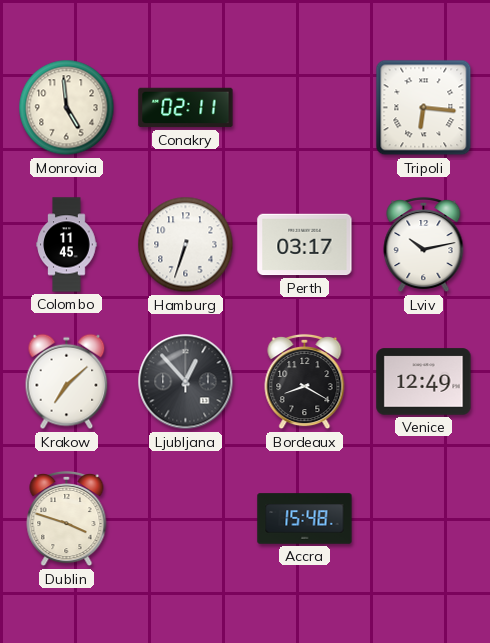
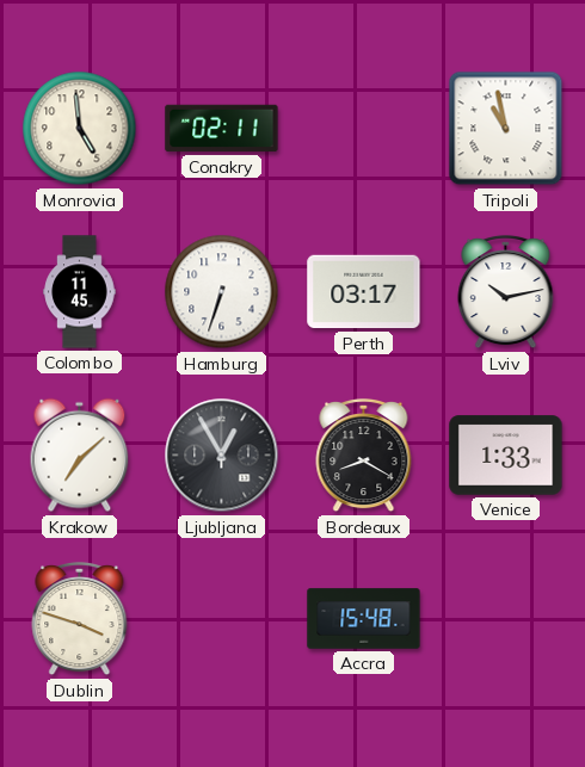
Tripoli: 6:16 -> 10:58
Ljubljana: 12:53 -> 12:55
Venice: 12:49 -> 1:33
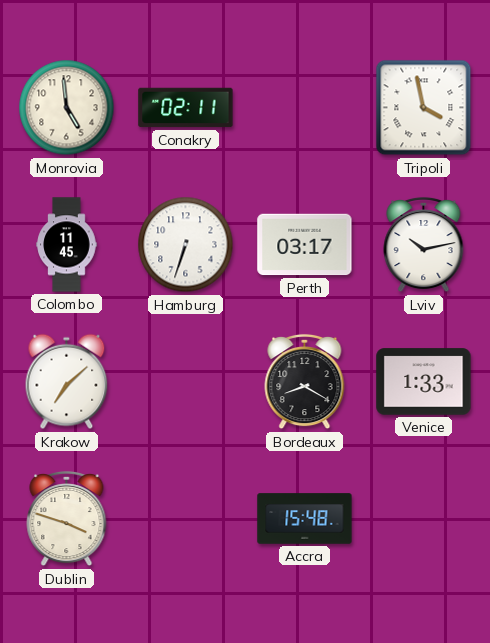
Tripoli: 10:58 -> 3:58
Ljubljana: 12:55 -> none
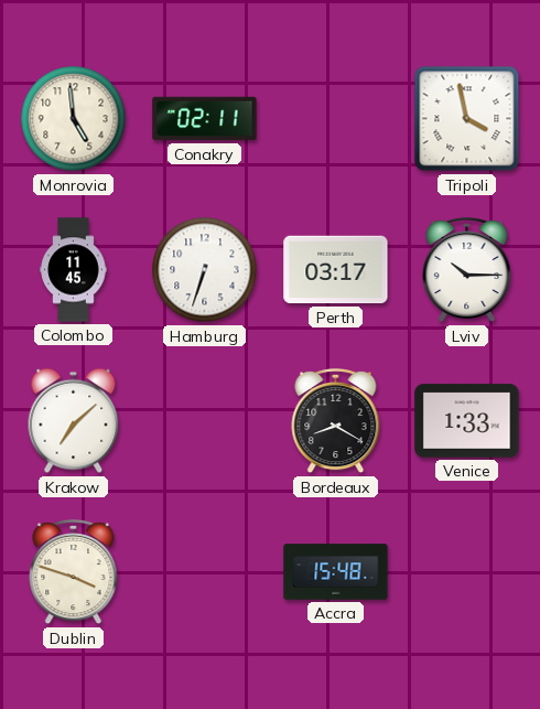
Lviv: 10:13 -> 10:15
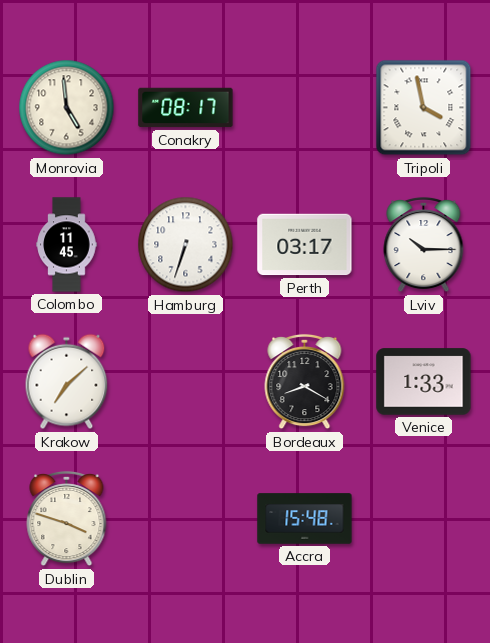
Conakry: 02:11 -> 08:17
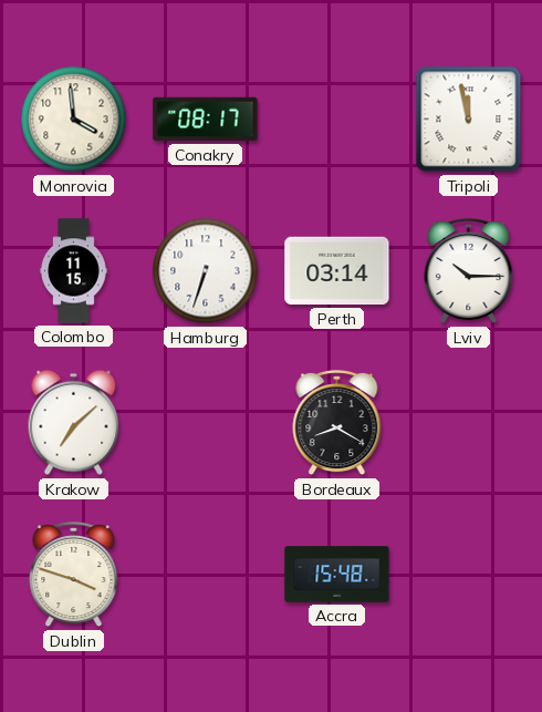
Monrovia: 4:59 -> 3:59
Tripoli: 3:58 -> 11:58
Colombo: 11:45 -> 11:15
Perth: 03:17 -> 03:14
Venice: 1:33 -> none
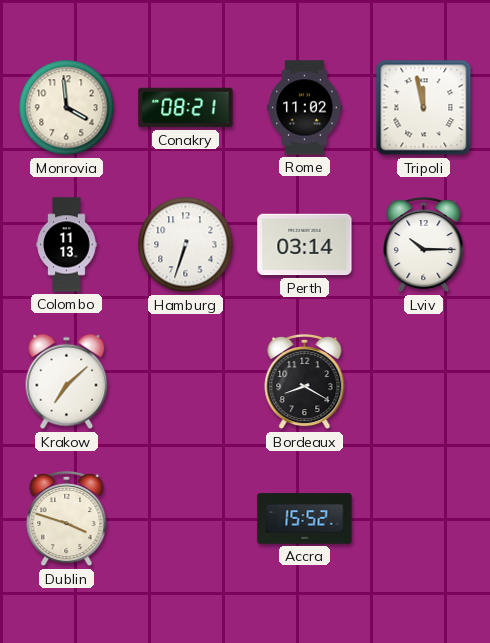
Conakry: 08:17 -> 08:21
Rome: none -> 11:02
Colombo: 11:15 -> 11:13
Accra: 15:48 -> 15:52
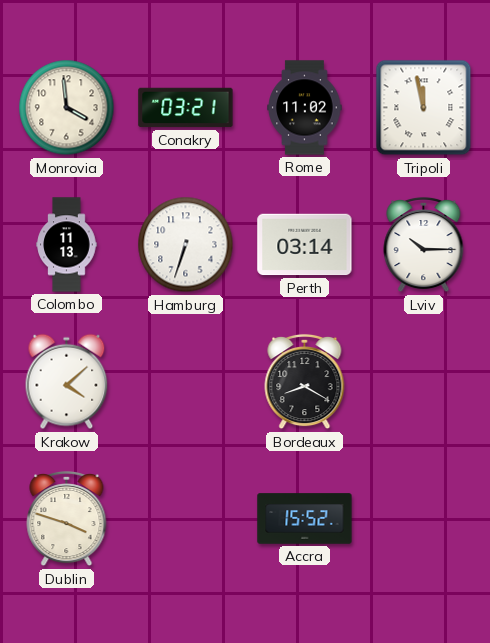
Conakry: 08:21 -> 03:21
Krakow: 7:08 -> 4:08
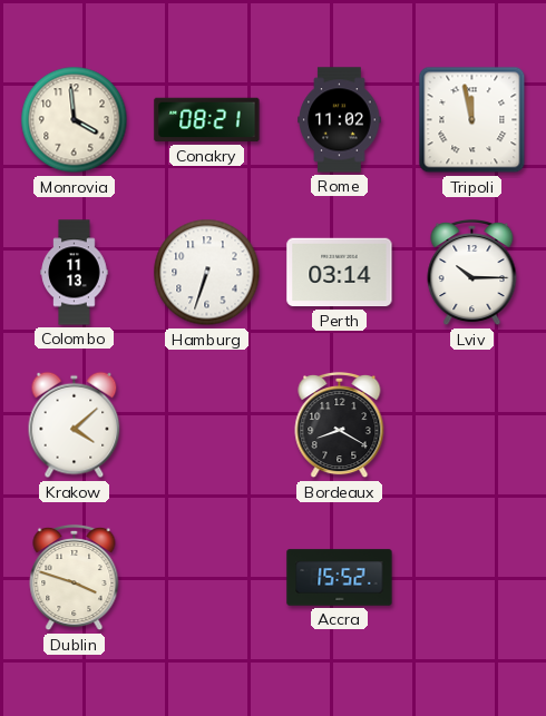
Conakry: 03:21 -> 08:21
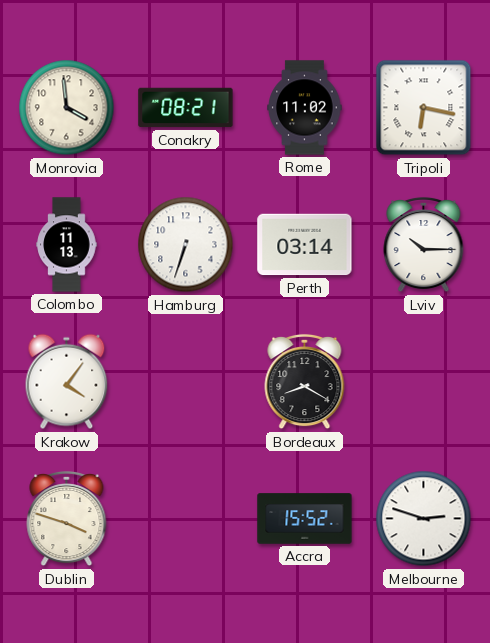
Tripoli: 11:58 -> 6:17
Krakow: 4:08 -> 4:06
Melbourne: none -> 2:48
